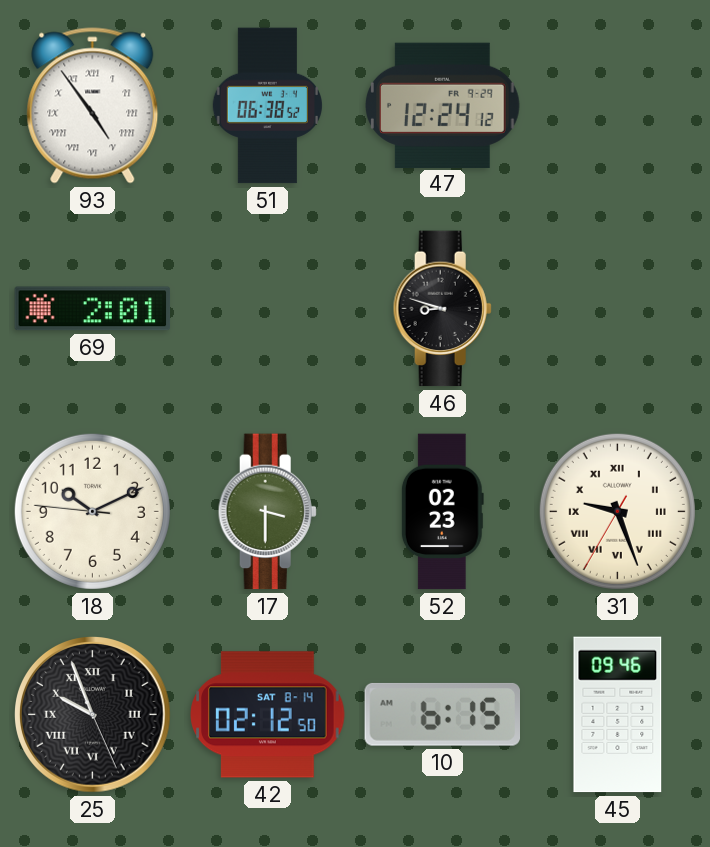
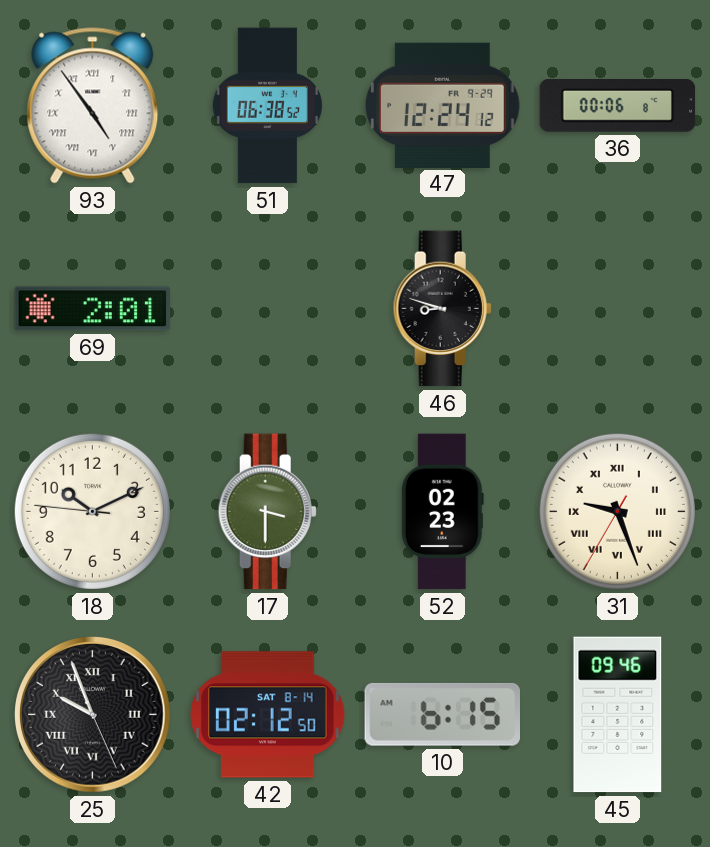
36: none -> 00:06
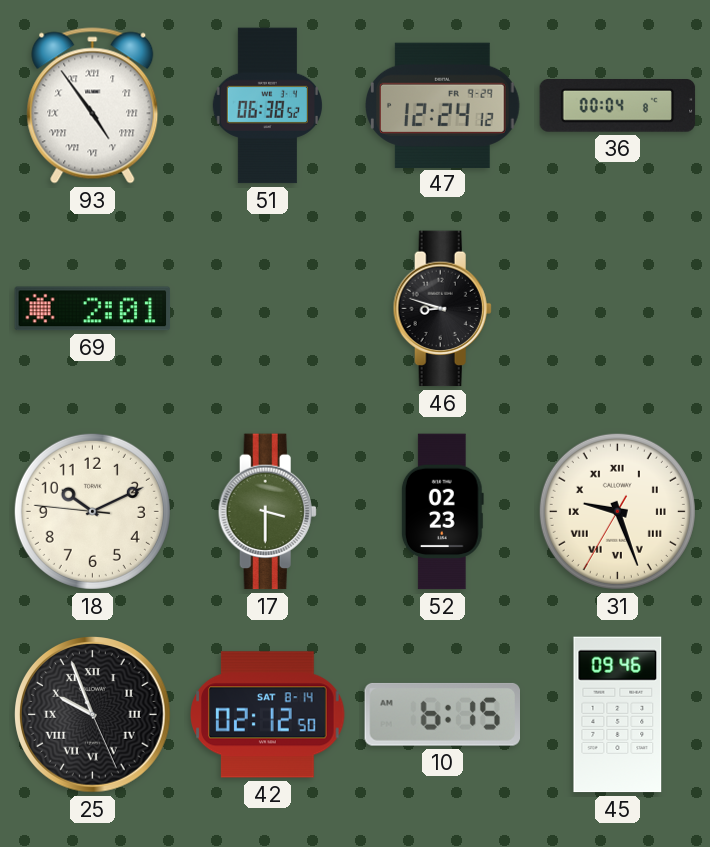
36: 00:06 -> 00:04
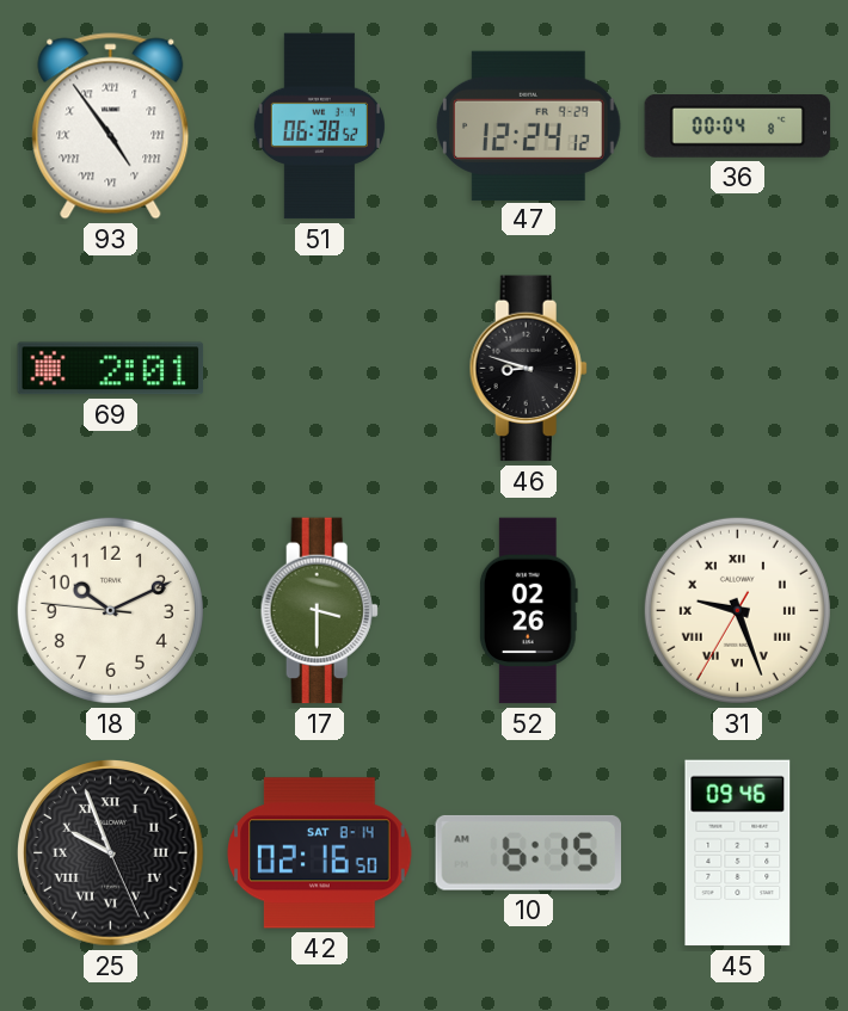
52: 02:23 -> 02:26
42: 02:12 -> 02:16
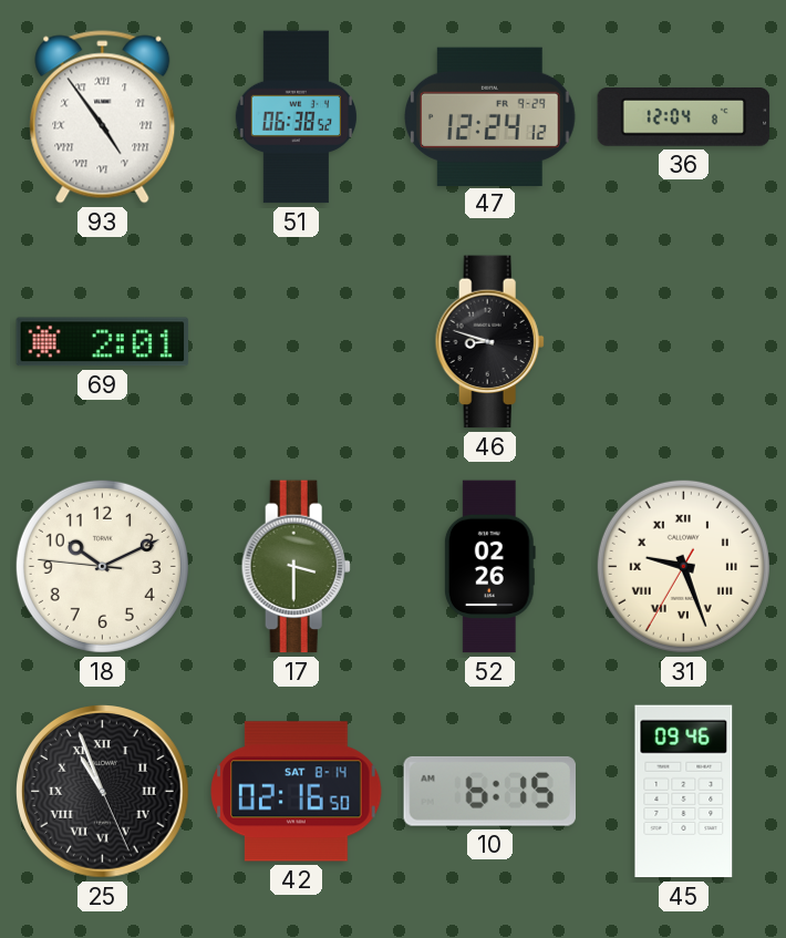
36: 00:04 -> 12:04
25: 9:56 -> 10:56
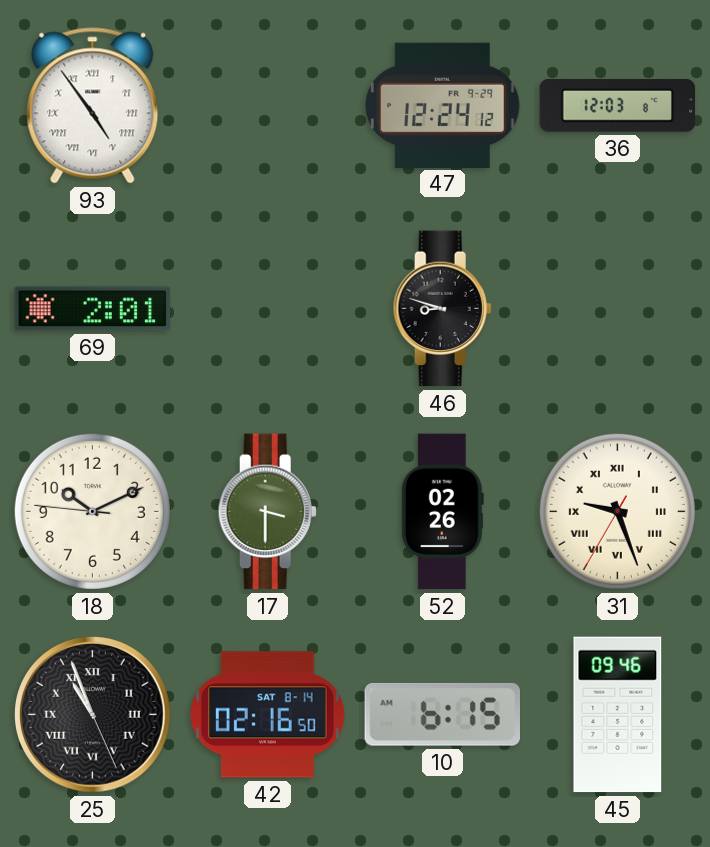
51: 06:38 -> none
36: 12:04 -> 12:03
